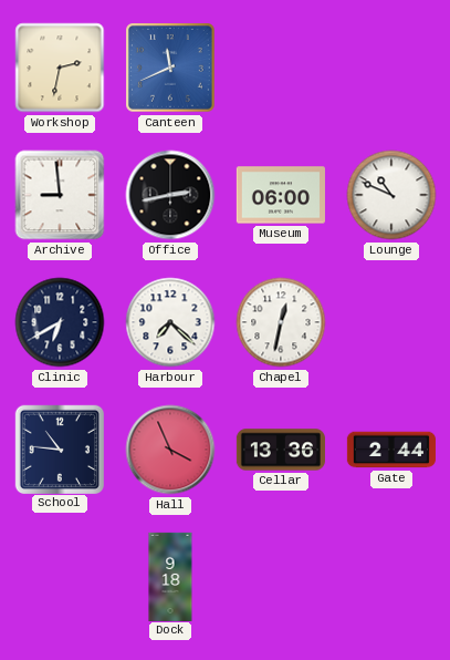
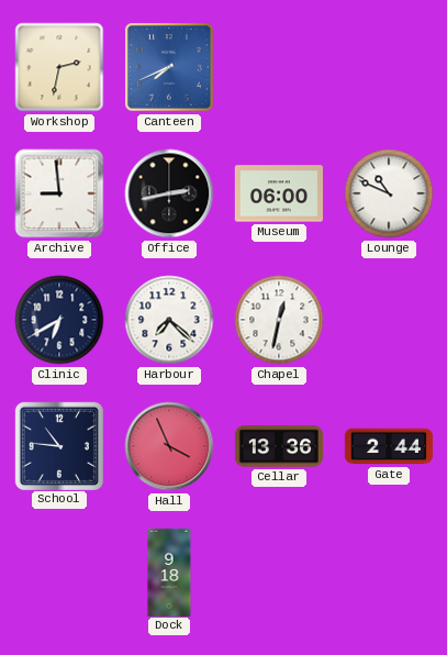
Canteen: 11:41 -> 7:41
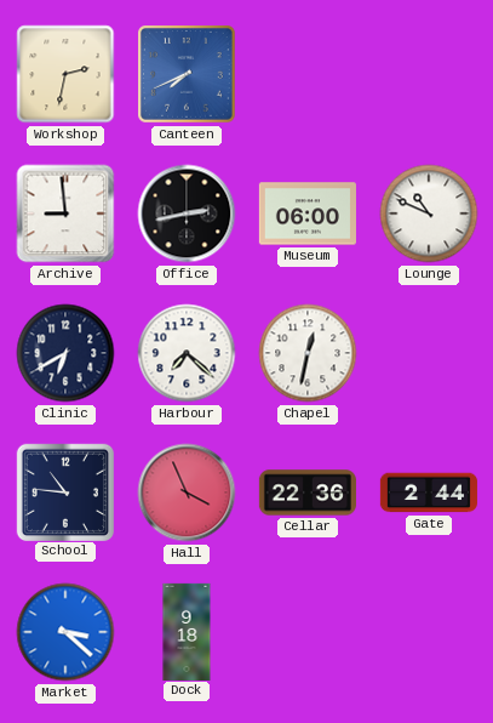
Cellar: 13:36 -> 22:36
Market: none -> 3:22
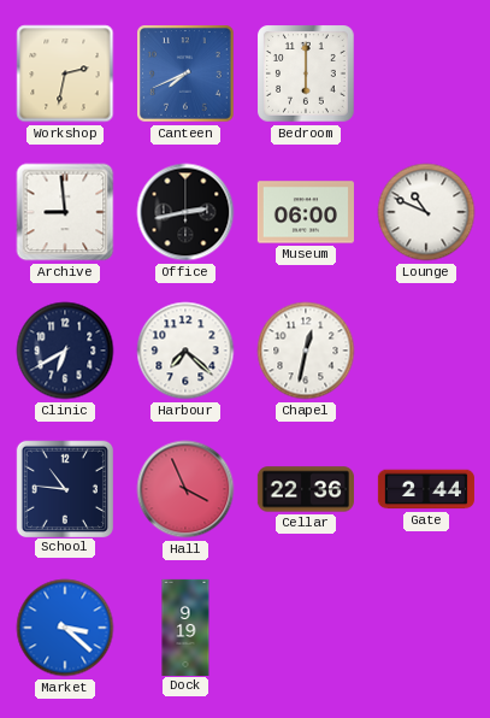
Bedroom: none -> 6:00
Dock: 9:18 -> 9:19
